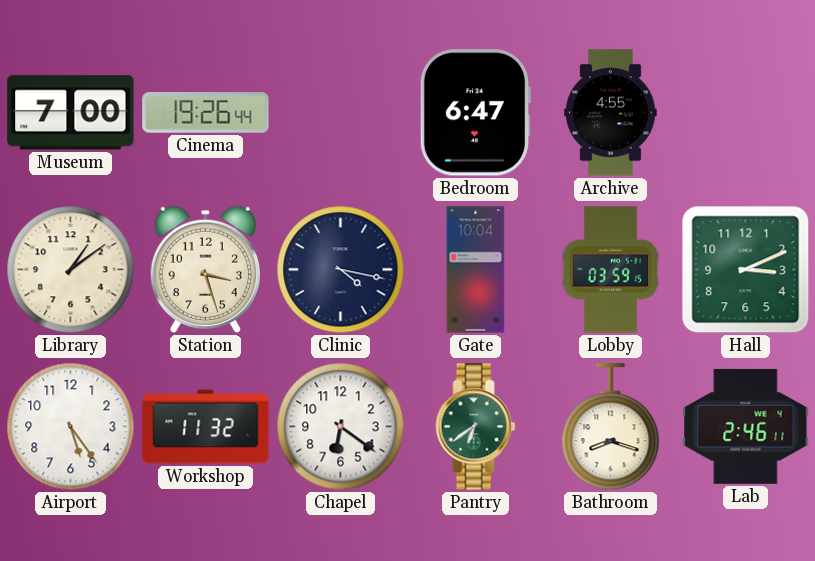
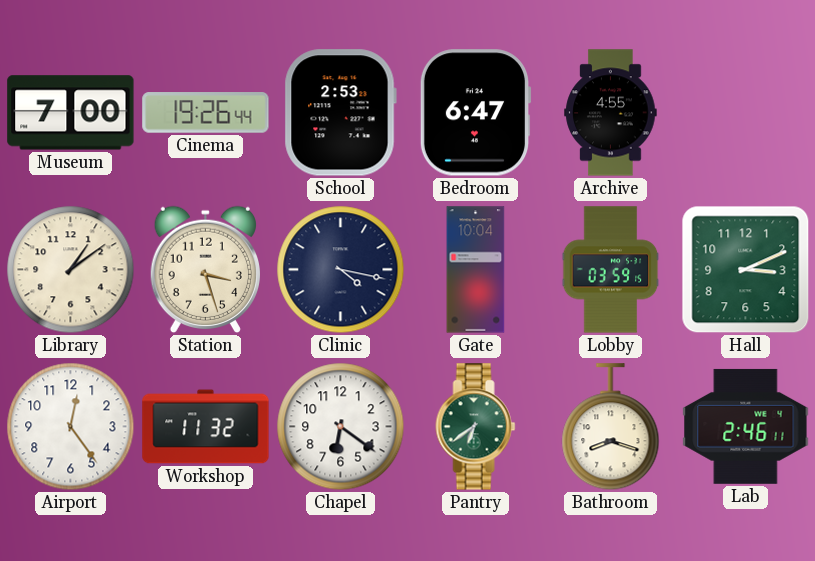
School: none -> 2:53
Airport: 5:24 -> 12:24
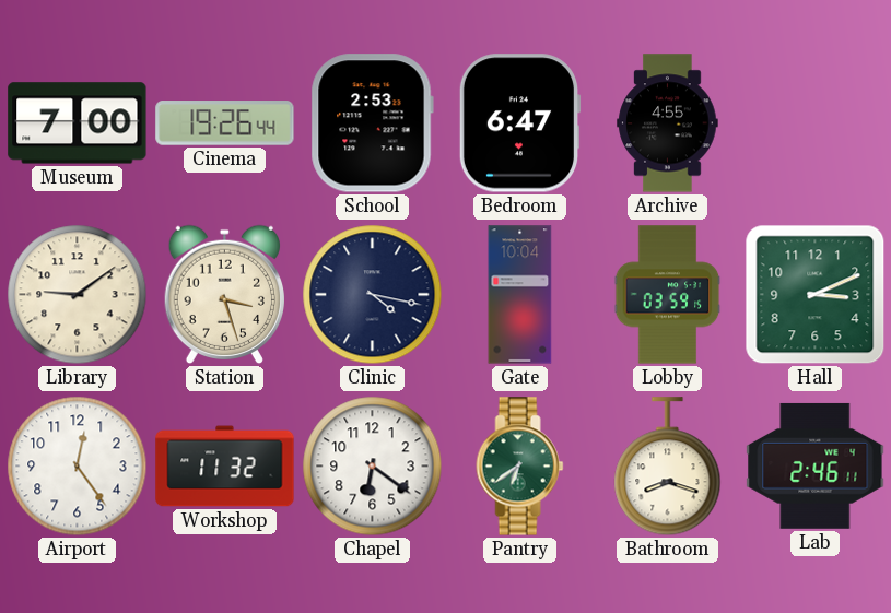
Library: 1:09 -> 9:09
